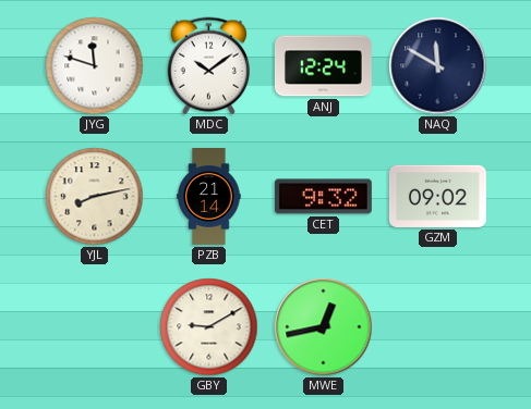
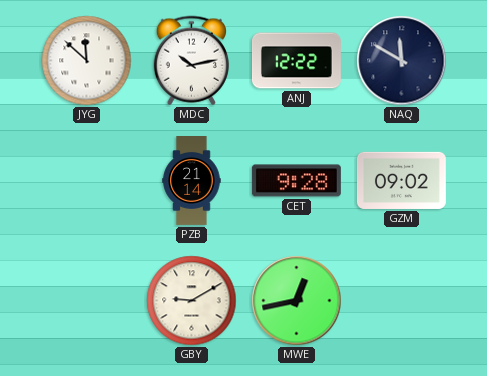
JYG: 11:48 -> 11:52
MDC: 10:09 -> 10:13
ANJ: 12:24 -> 12:22
YJL: 8:13 -> none
CET: 9:32 -> 9:28
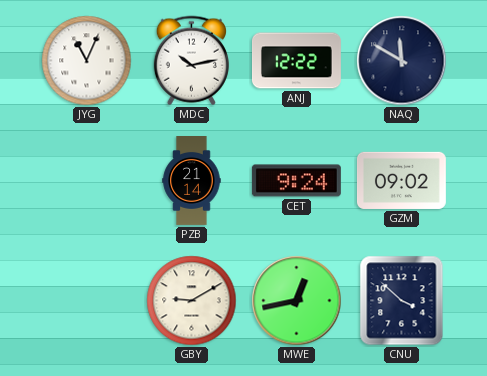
JYG: 11:52 -> 11:04
CET: 9:28 -> 9:24
CNU: none -> 3:52
